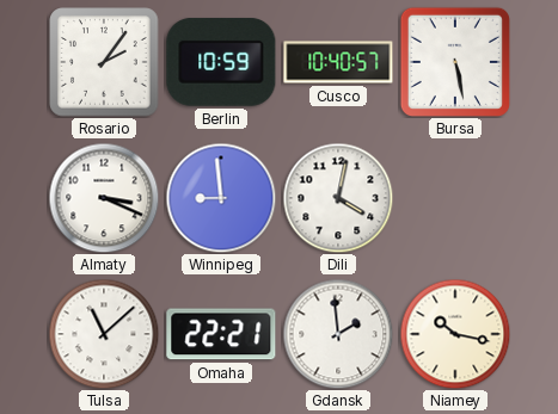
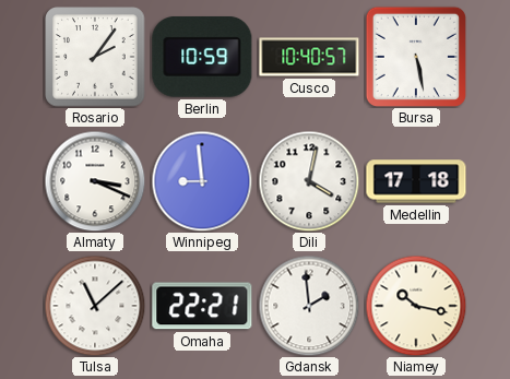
Medellin: none -> 17:18
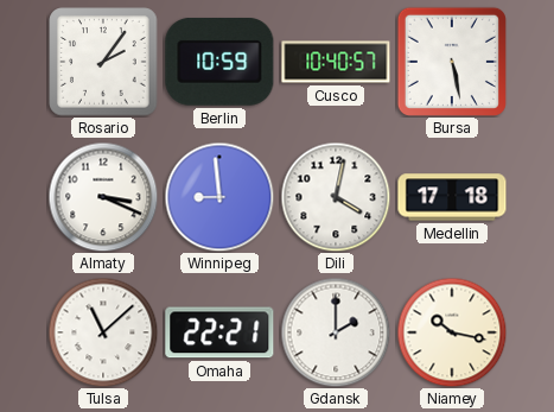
Gdansk: 1:59 -> 2:00
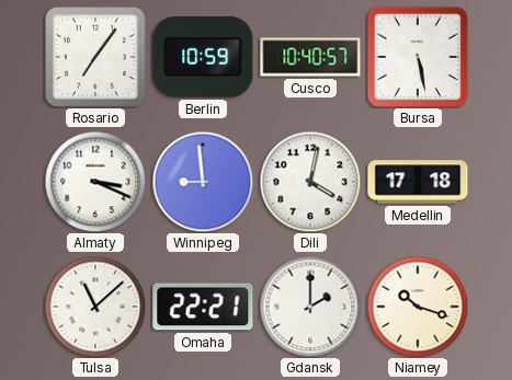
Rosario: 2:06 -> 7:06
Niamey: 10:17 -> 10:18
